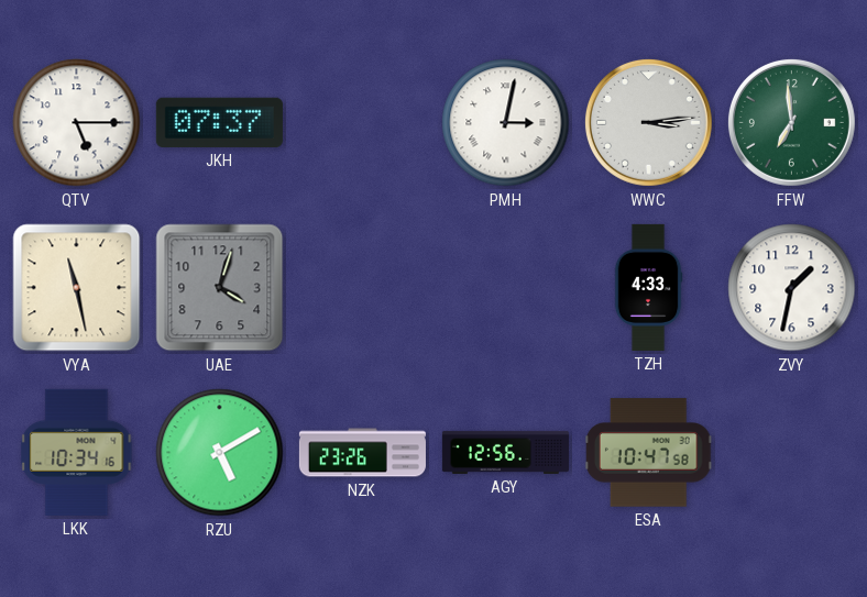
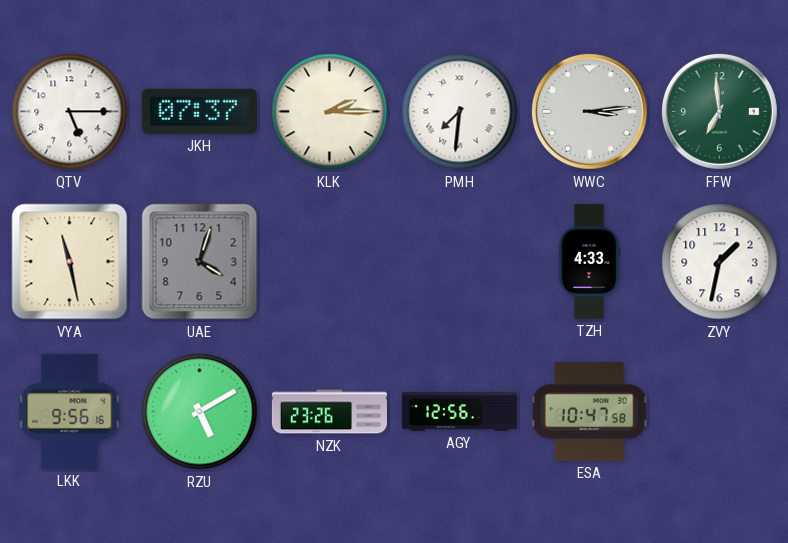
KLK: none -> 2:15
PMH: 3:02 -> 7:31
LKK: 10:34 -> 9:56
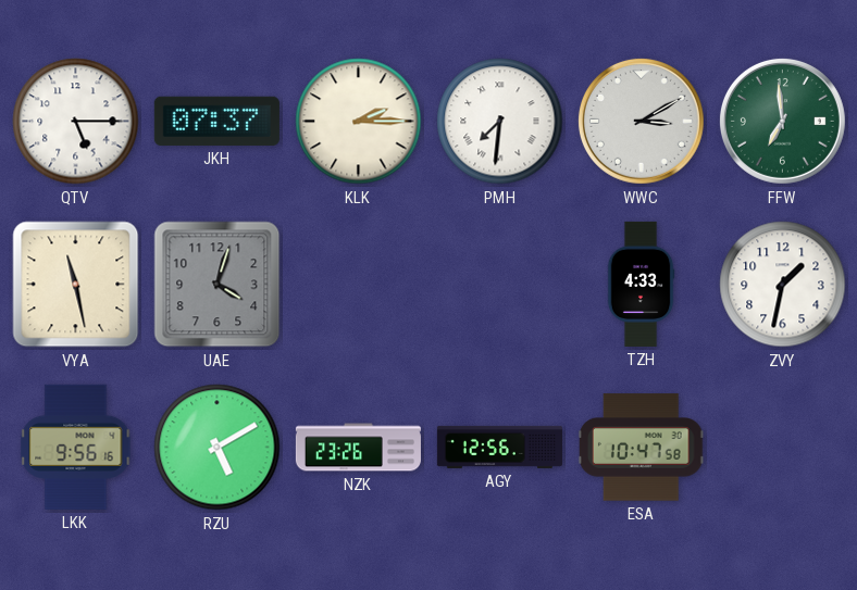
WWC: 3:14 -> 3:10
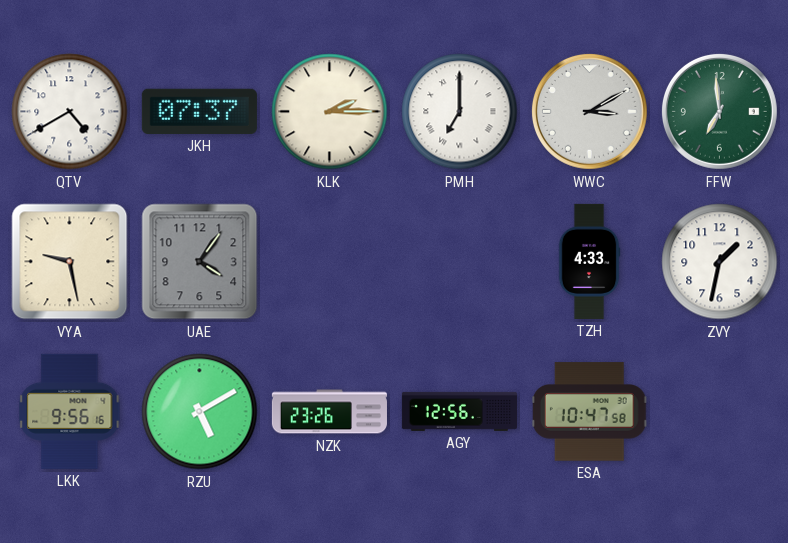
QTV: 5:15 -> 4:40
PMH: 7:31 -> 7:00
VYA: 11:28 -> 9:28
UAE: 4:03 -> 4:06
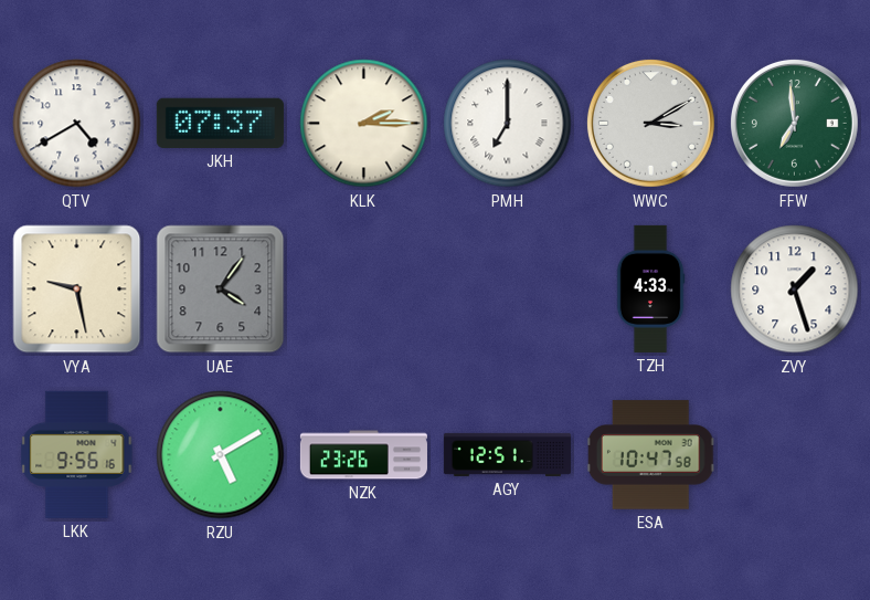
ZVY: 1:32 -> 1:27
AGY: 12:56 -> 12:51
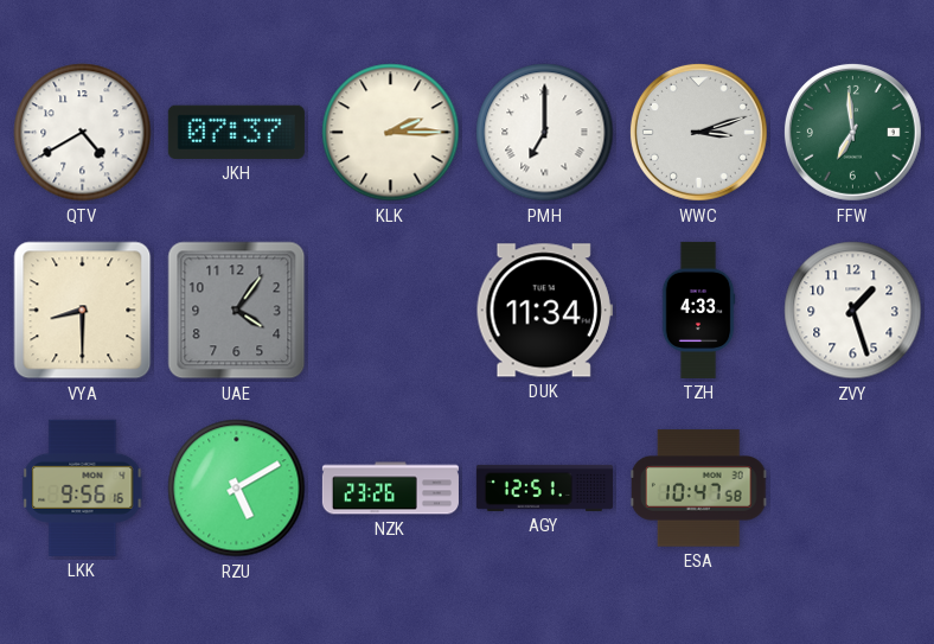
WWC: 3:10 -> 3:12
VYA: 9:28 -> 8:30
DUK: none -> 11:34
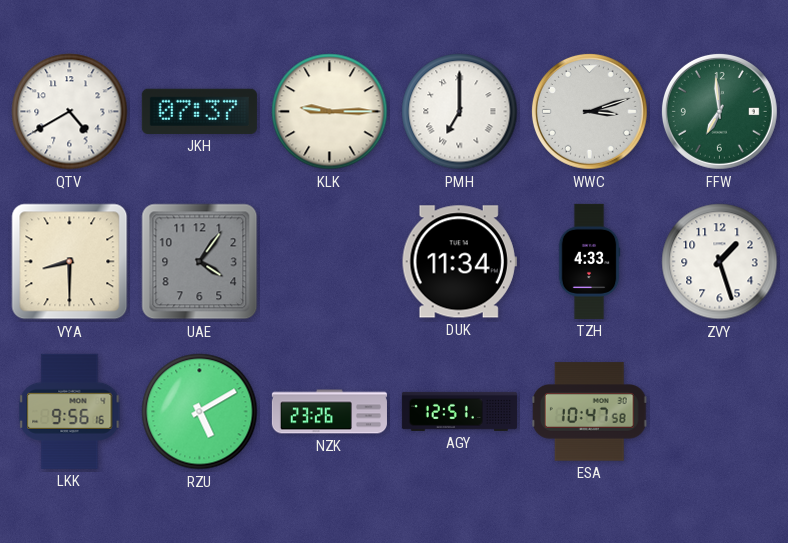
KLK: 2:15 -> 9:15
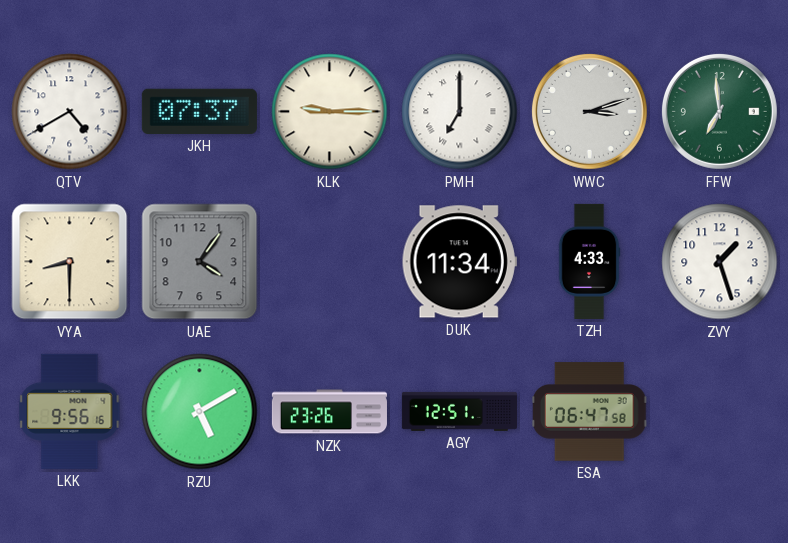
ESA: 10:47 -> 06:47
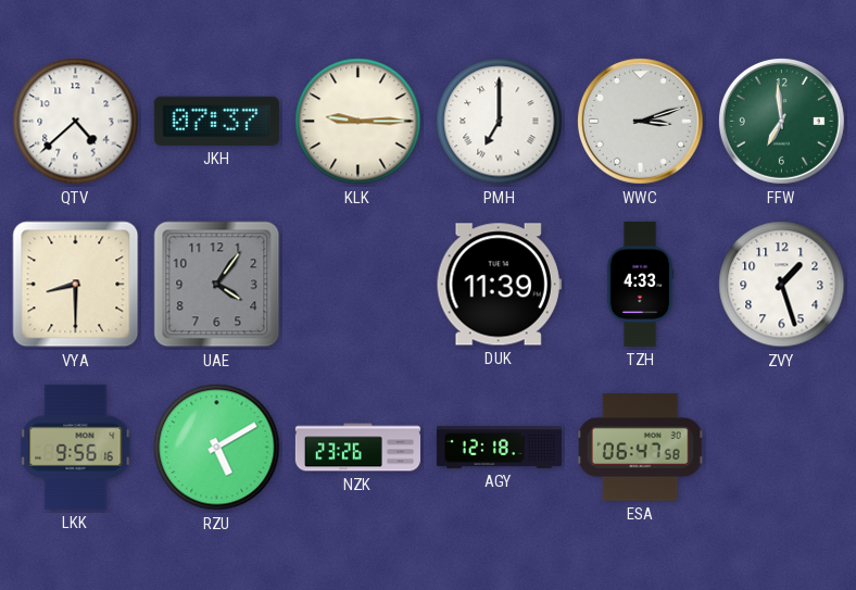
QTV: 4:40 -> 4:38
DUK: 11:34 -> 11:39
AGY: 12:51 -> 12:18
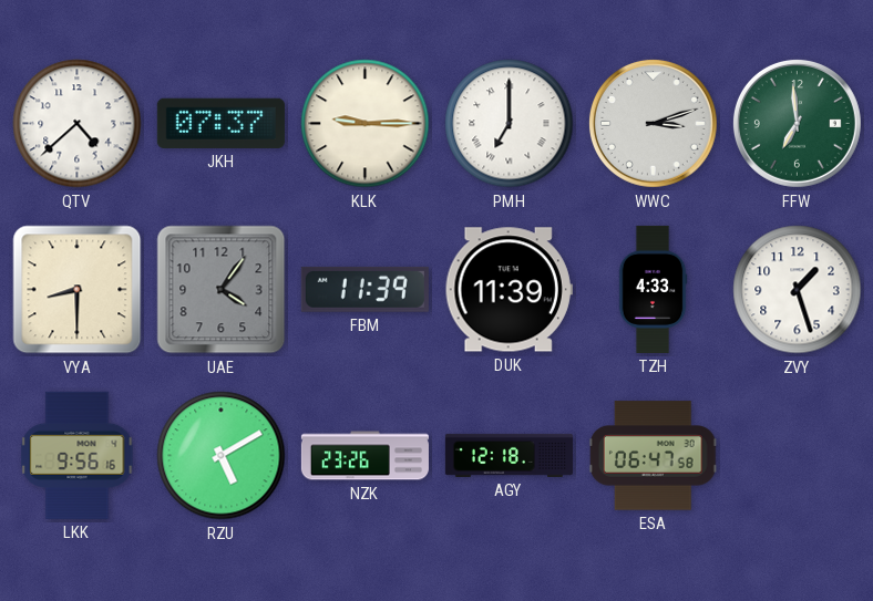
FBM: none -> 11:39
